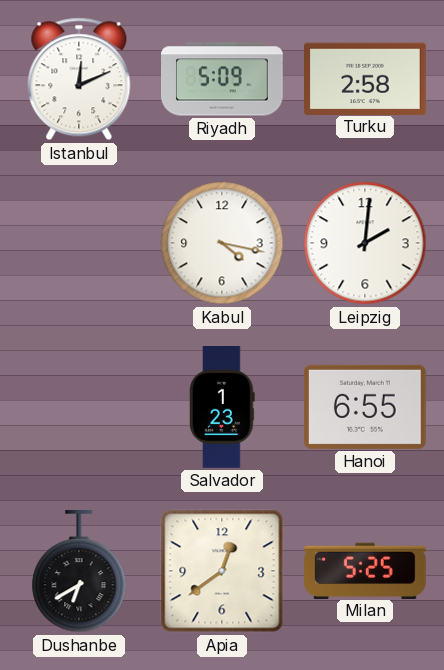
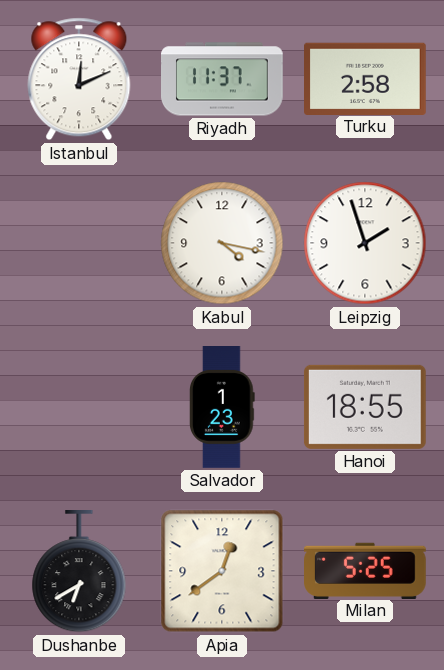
Riyadh: 5:09 -> 11:37
Leipzig: 2:01 -> 1:57
Hanoi: 6:55 -> 18:55
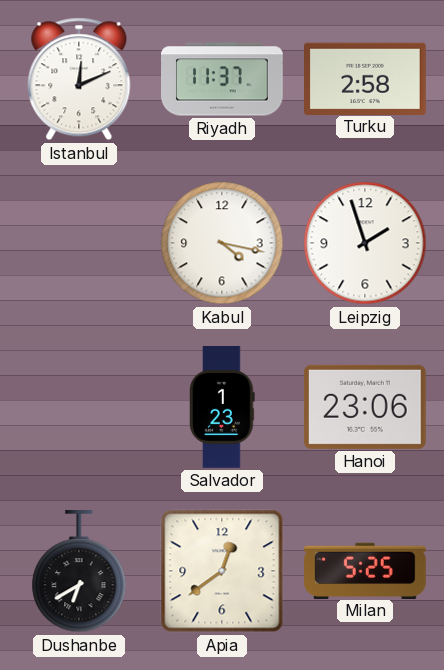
Hanoi: 18:55 -> 23:06
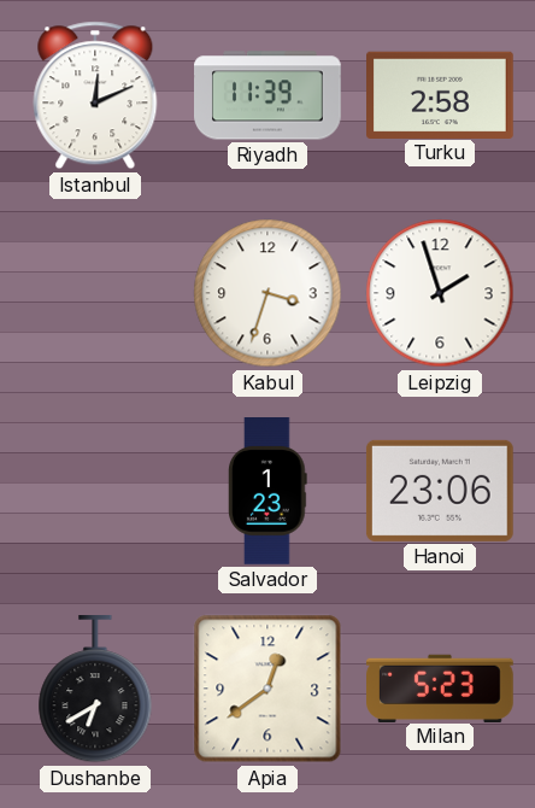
Riyadh: 11:37 -> 11:39
Kabul: 4:17 -> 3:33
Milan: 5:25 -> 5:23
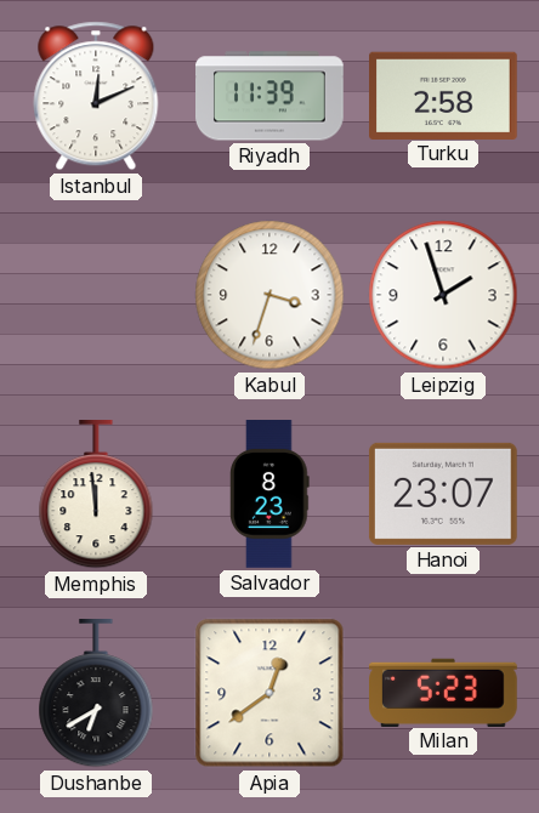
Memphis: none -> 11:59
Salvador: 1:23 -> 8:23
Hanoi: 23:06 -> 23:07
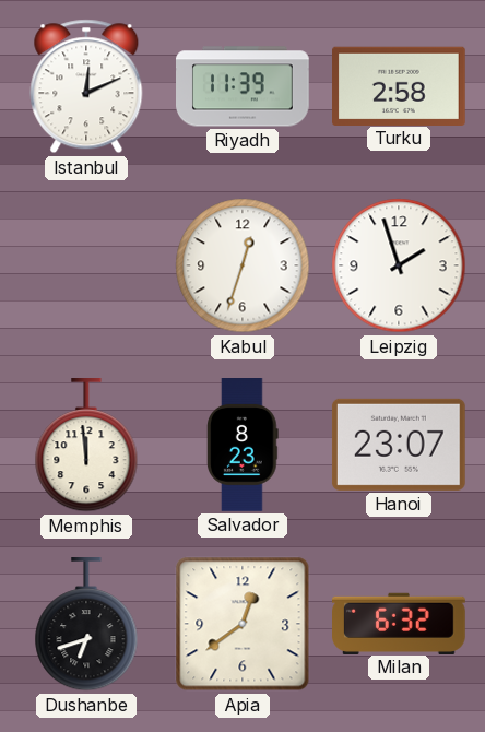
Kabul: 3:33 -> 12:33
Dushanbe: 6:40 -> 6:42
Milan: 5:23 -> 6:32
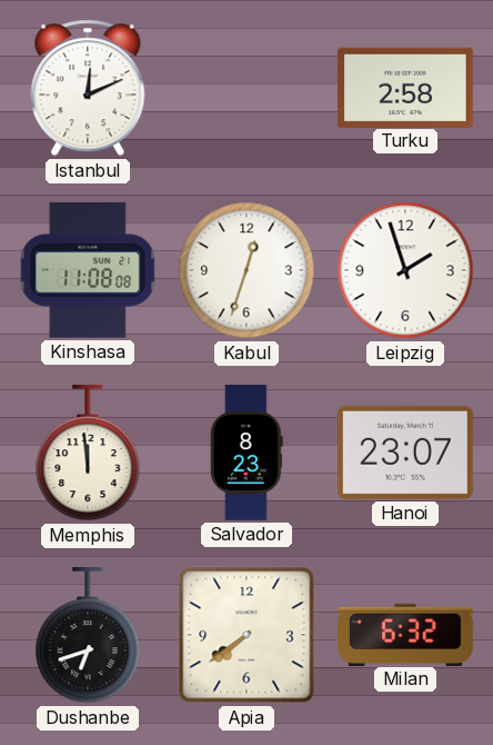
Riyadh: 11:39 -> none
Kinshasa: none -> 11:08
Apia: 12:39 -> 7:39
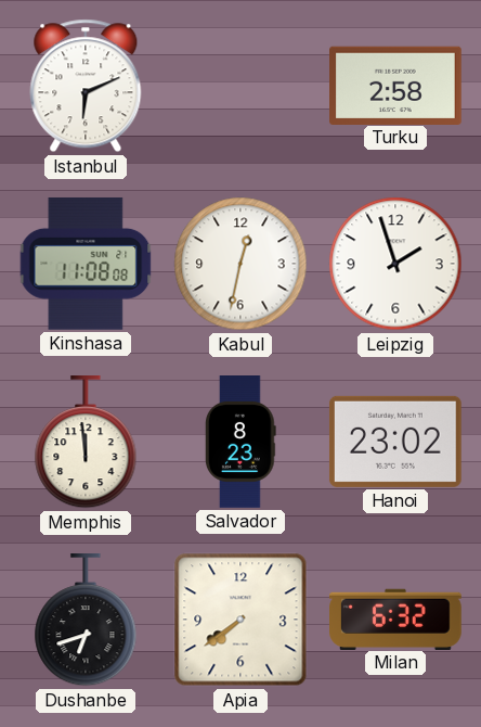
Istanbul: 12:11 -> 6:11
Kabul: 12:33 -> 12:32
Hanoi: 23:07 -> 23:02
